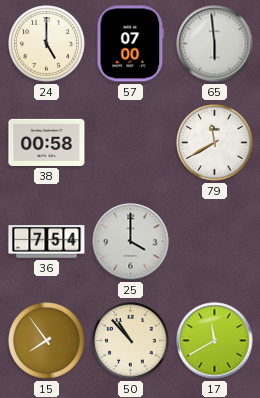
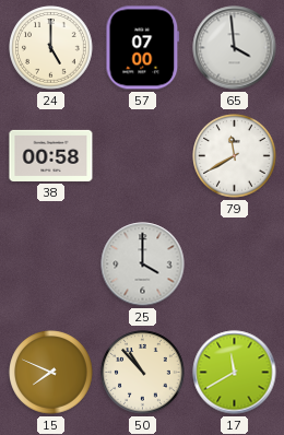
65: 5:59 -> 3:59
36: 7:54 -> none
15: 7:54 -> 7:49
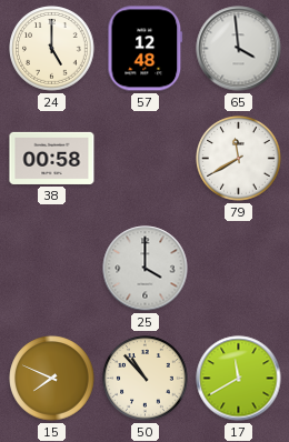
57: 07:00 -> 12:48
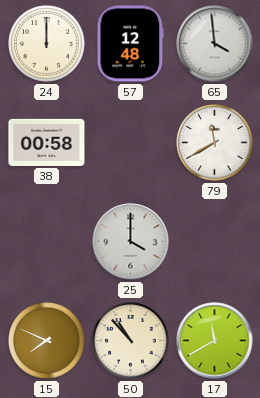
24: 5:00 -> 12:00
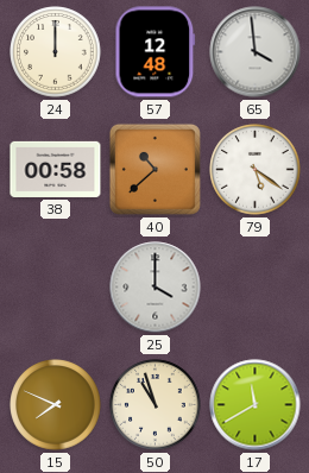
40: none -> 10:38
79: 11:40 -> 5:21
50: 10:53 -> 10:57
